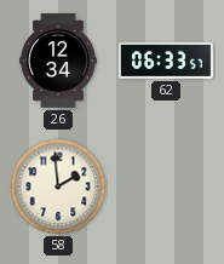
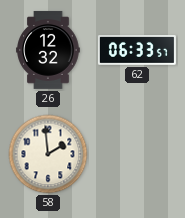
26: 12:34 -> 12:32
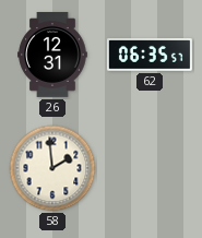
26: 12:32 -> 12:31
62: 06:33 -> 06:35
